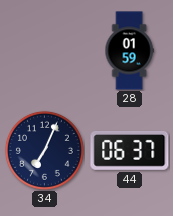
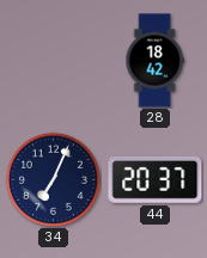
28: 01:59 -> 18:42
44: 06:37 -> 20:37
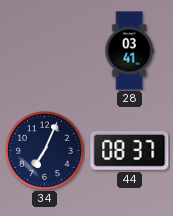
28: 18:42 -> 03:41
44: 20:37 -> 08:37
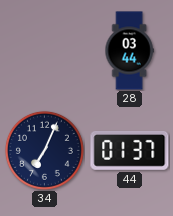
28: 03:41 -> 03:44
44: 08:37 -> 01:37
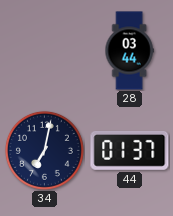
34: 7:04 -> 7:02
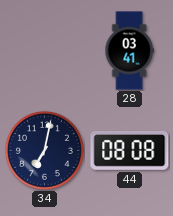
28: 03:44 -> 03:41
44: 01:37 -> 08:08
